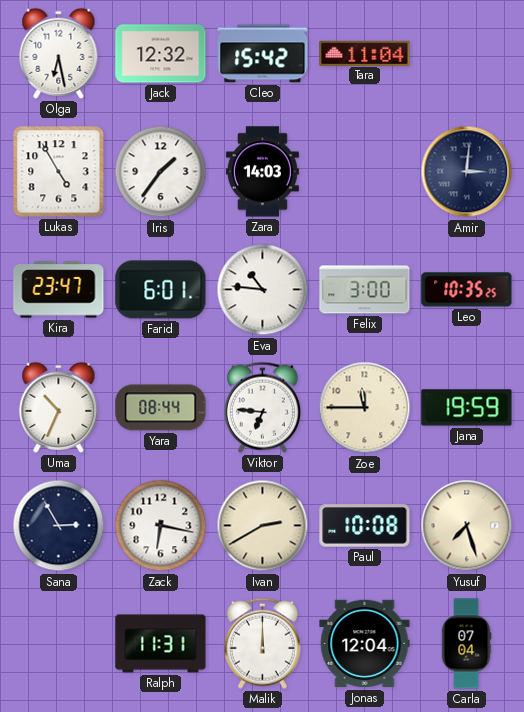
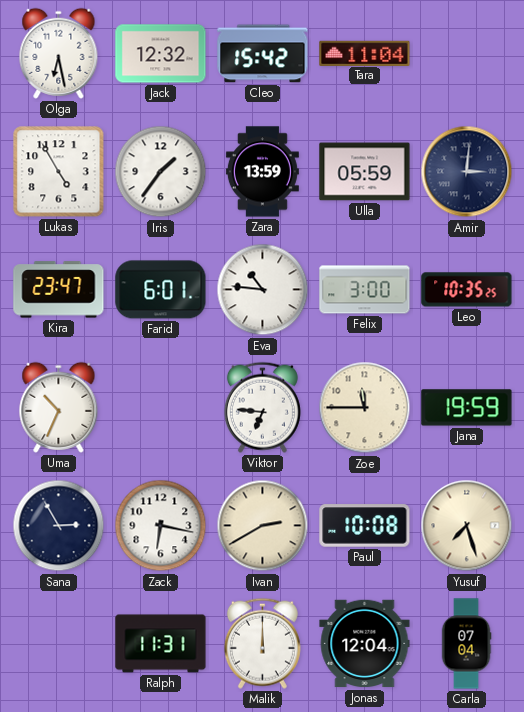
Zara: 14:03 -> 13:59
Ulla: none -> 05:59
Yara: 08:44 -> none
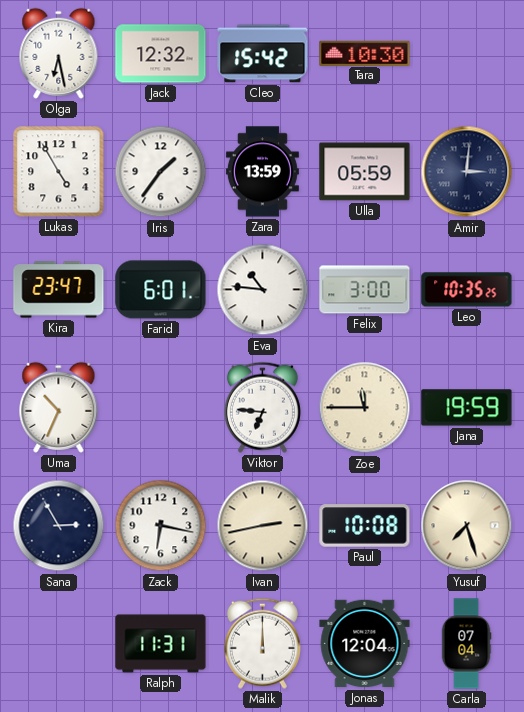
Tara: 11:04 -> 10:30
Ivan: 2:40 -> 2:43
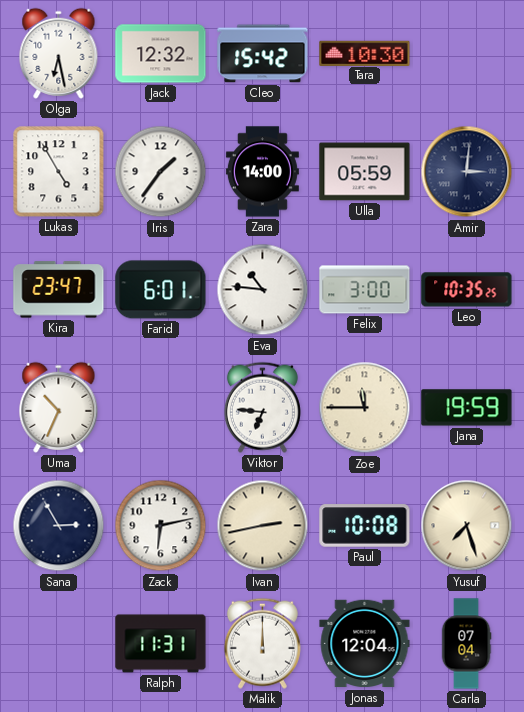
Zara: 13:59 -> 14:00
Zack: 6:17 -> 6:13
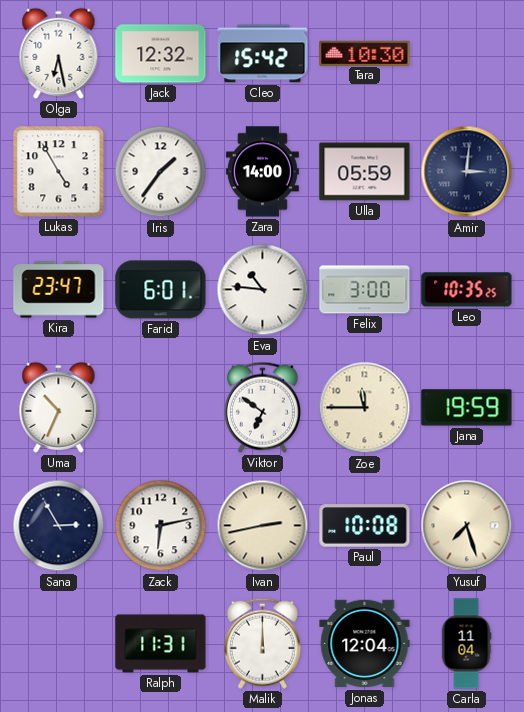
Viktor: 6:46 -> 6:51
Carla: 07:04 -> 11:04
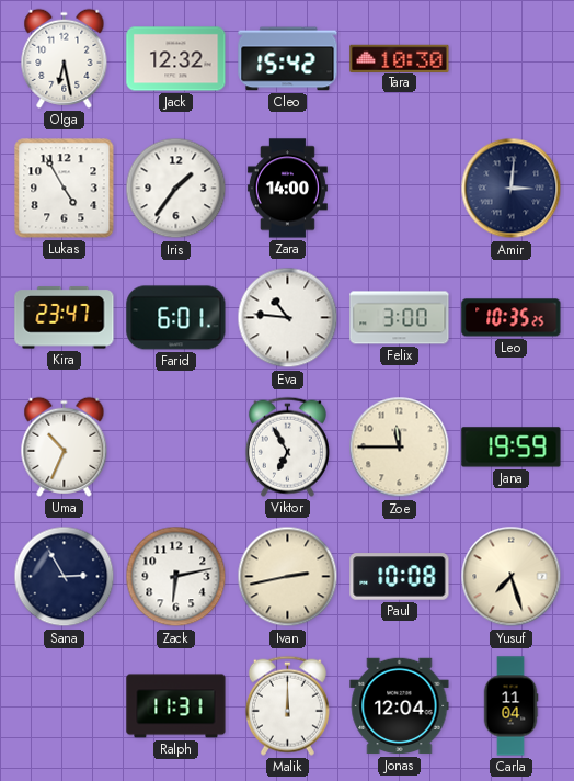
Ulla: 05:59 -> none
Viktor: 6:51 -> 6:55
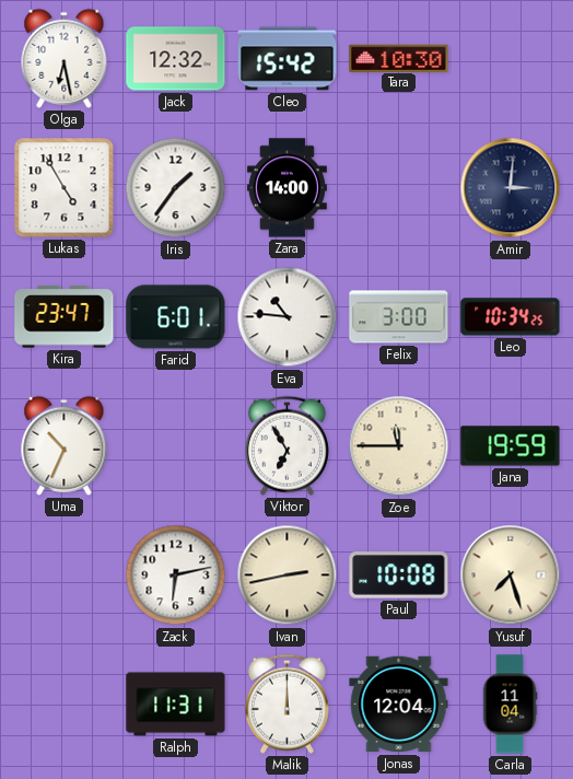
Leo: 10:35 -> 10:34
Sana: 2:55 -> none
